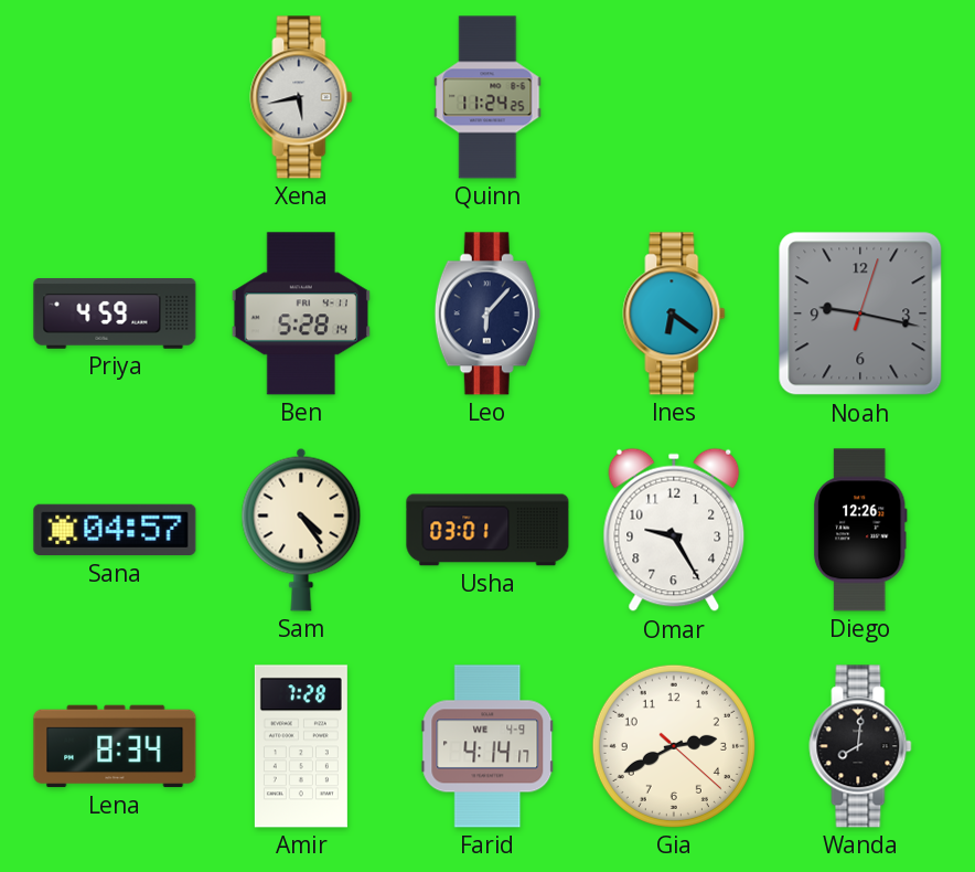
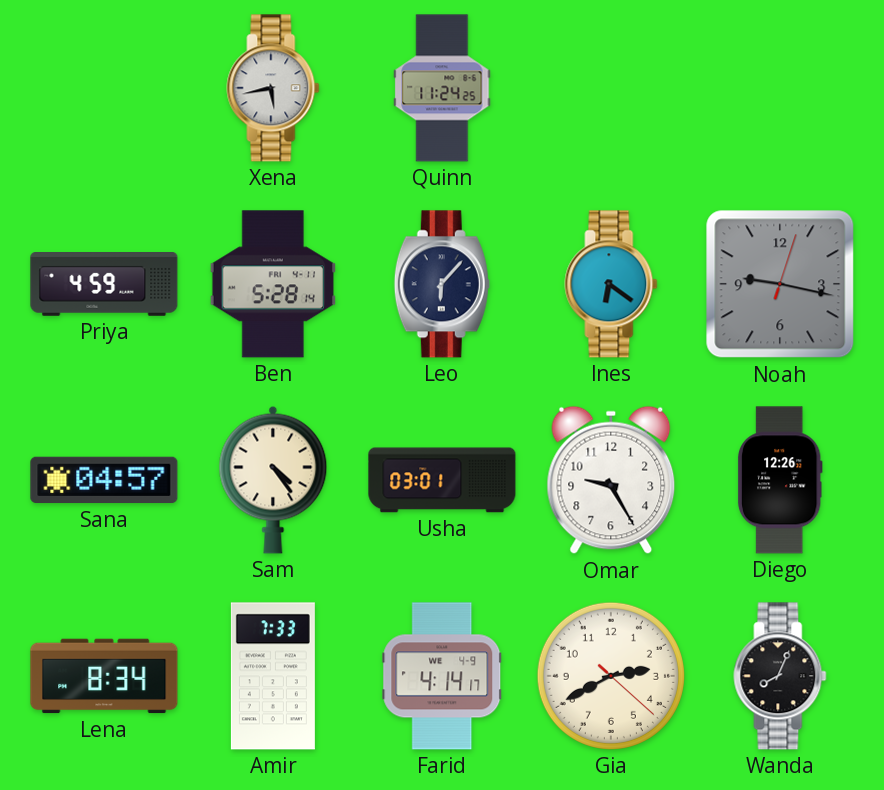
Amir: 7:28 -> 7:33
Wanda: 8:01 -> 8:04
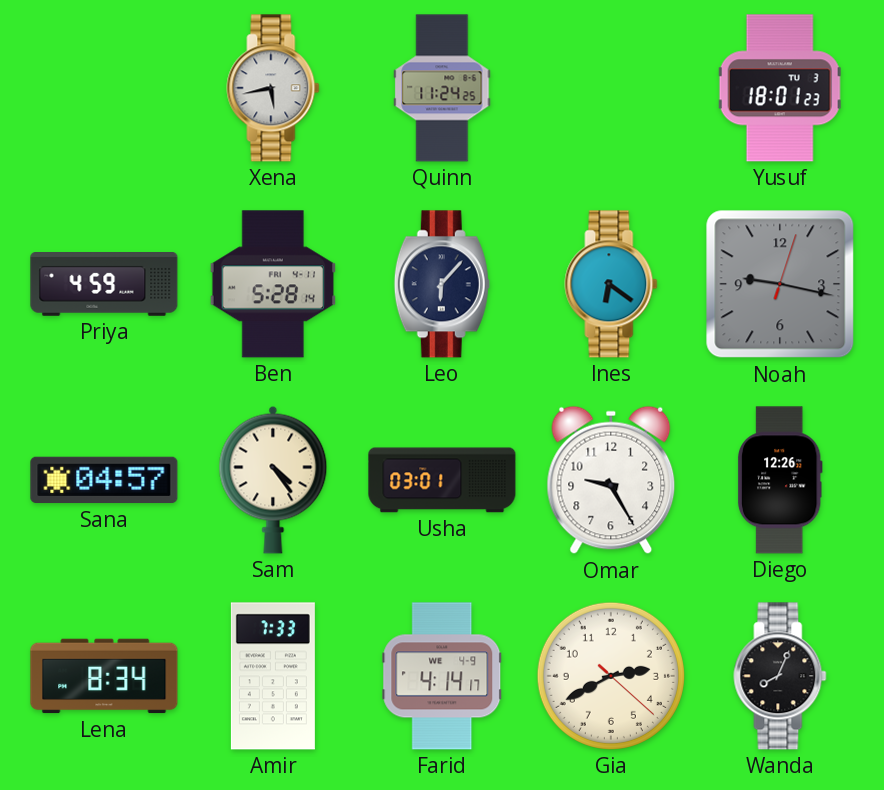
Yusuf: none -> 18:01
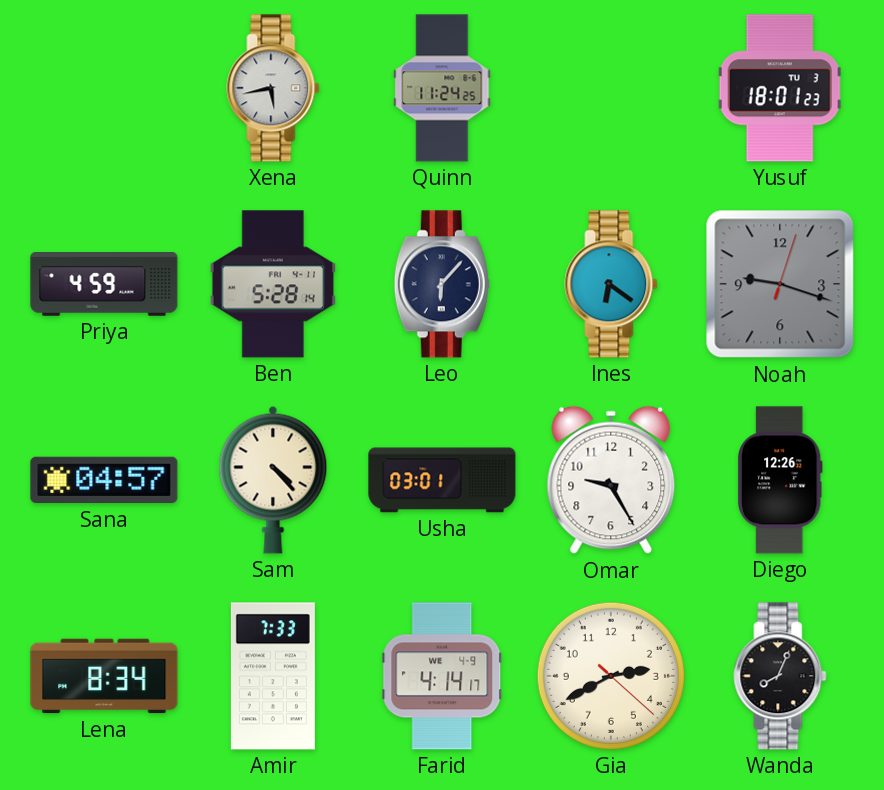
Noah: 9:17 -> 9:18
Sam: 4:24 -> 4:23
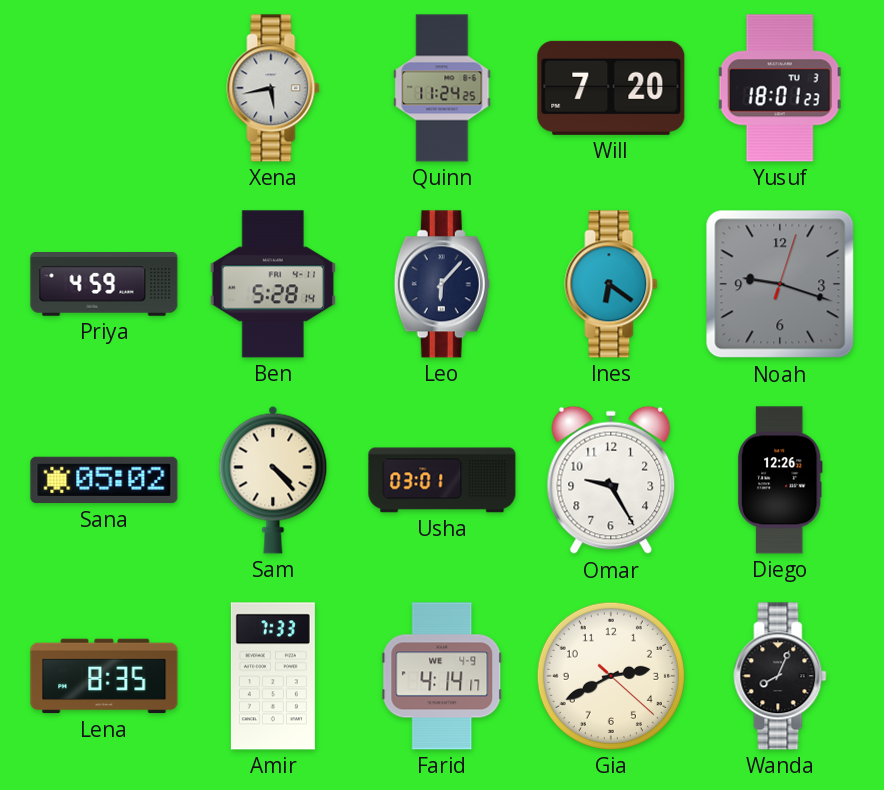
Will: none -> 7:20
Sana: 04:57 -> 05:02
Lena: 8:34 -> 8:35
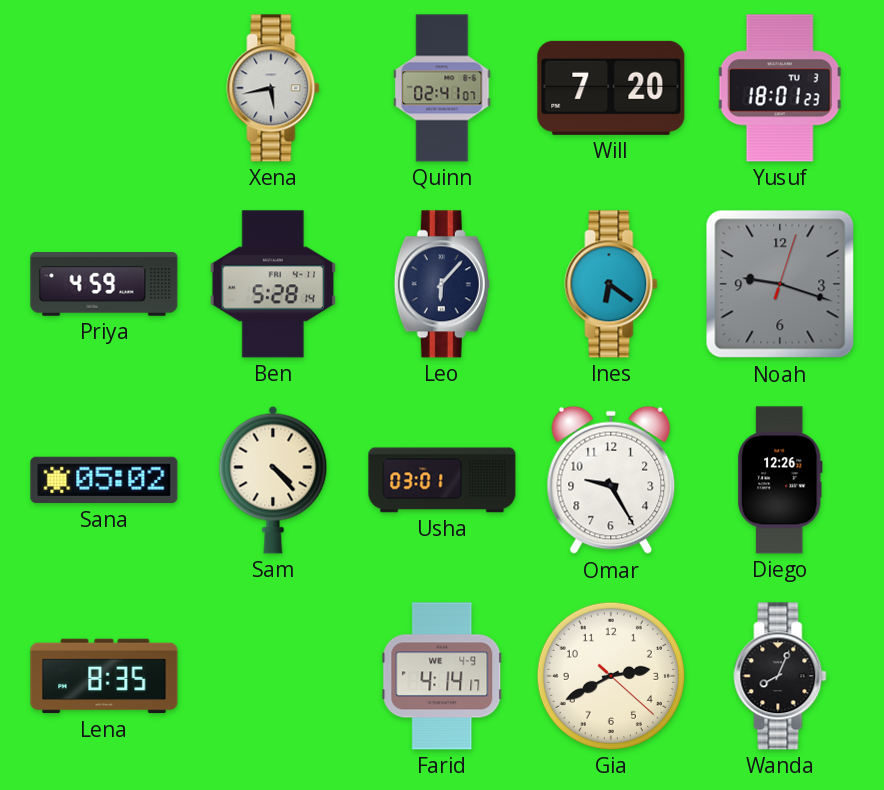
Quinn: 11:24 -> 02:41
Amir: 7:33 -> none
